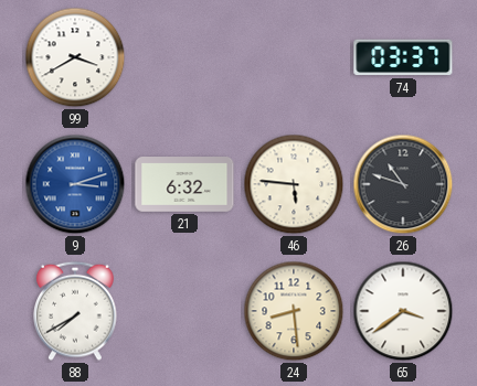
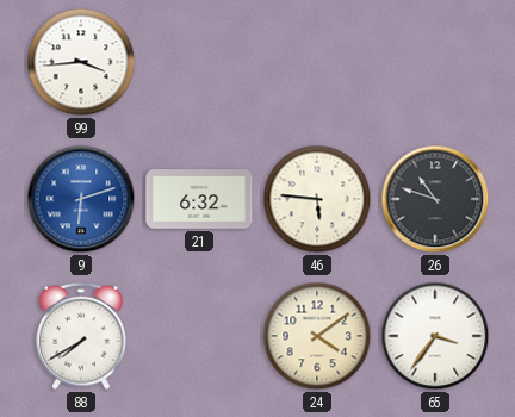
99: 3:40 -> 3:44
74: 03:37 -> none
9: 3:12 -> 6:12
24: 8:29 -> 4:09
65: 3:39 -> 3:36
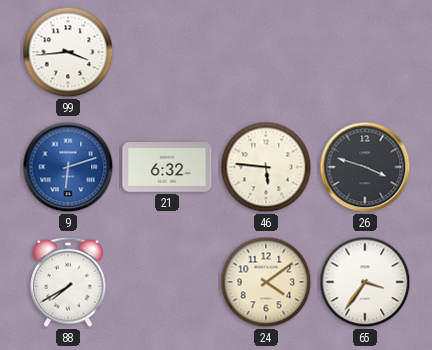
26: 10:48 -> 3:48
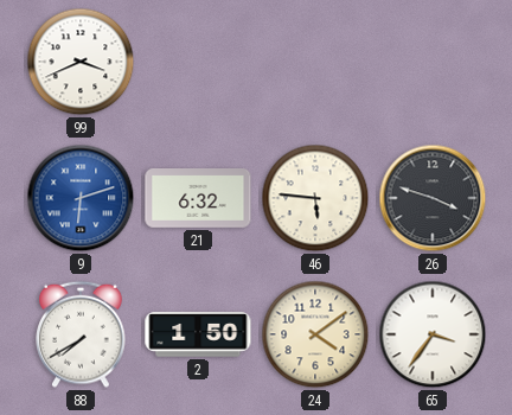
99: 3:44 -> 3:41
2: none -> 1:50
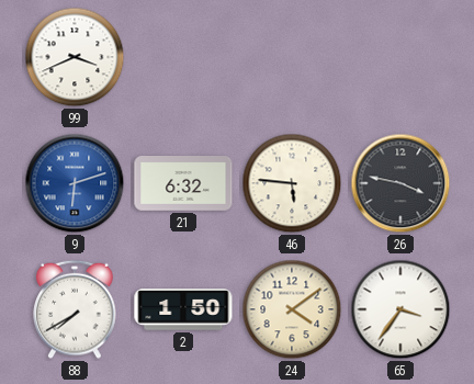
26: 3:48 -> 3:47
